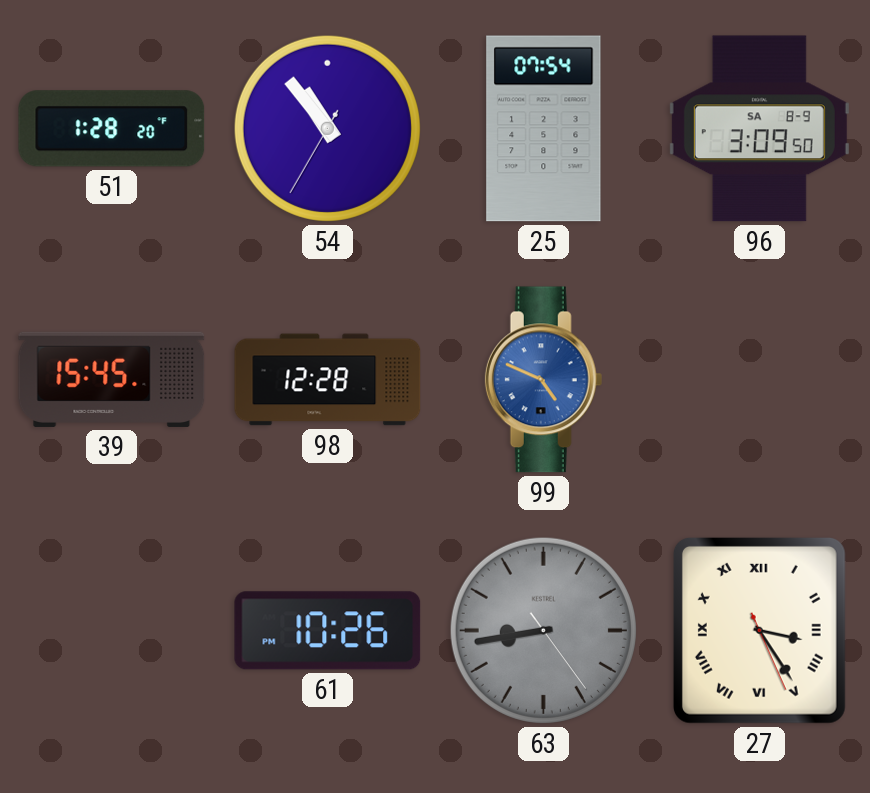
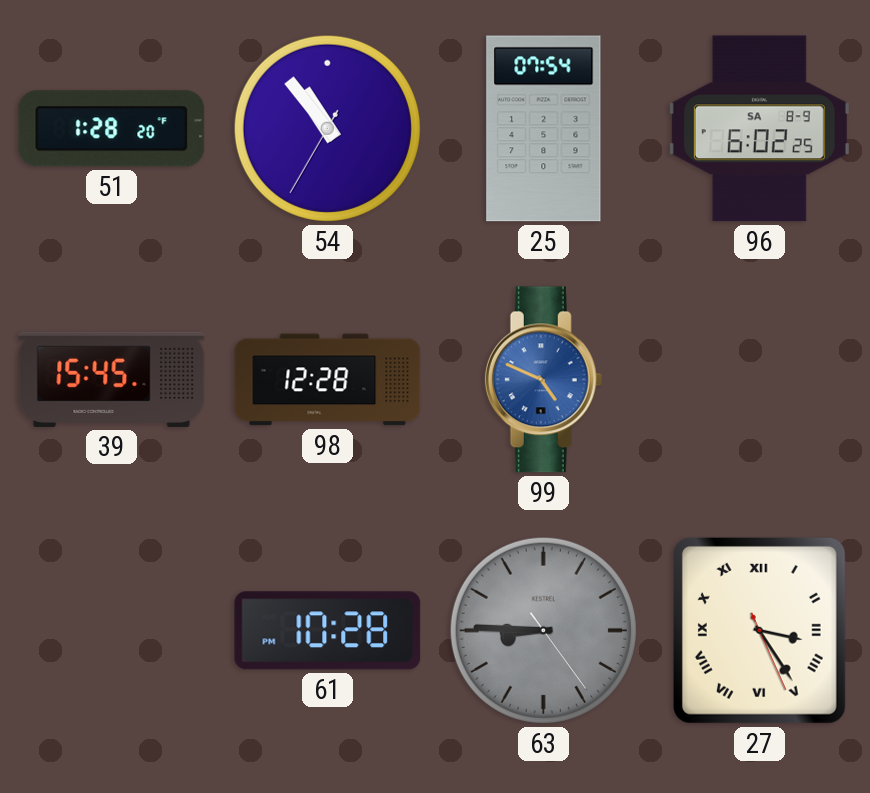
96: 3:09 -> 6:02
61: 10:26 -> 10:28
63: 8:43 -> 8:45
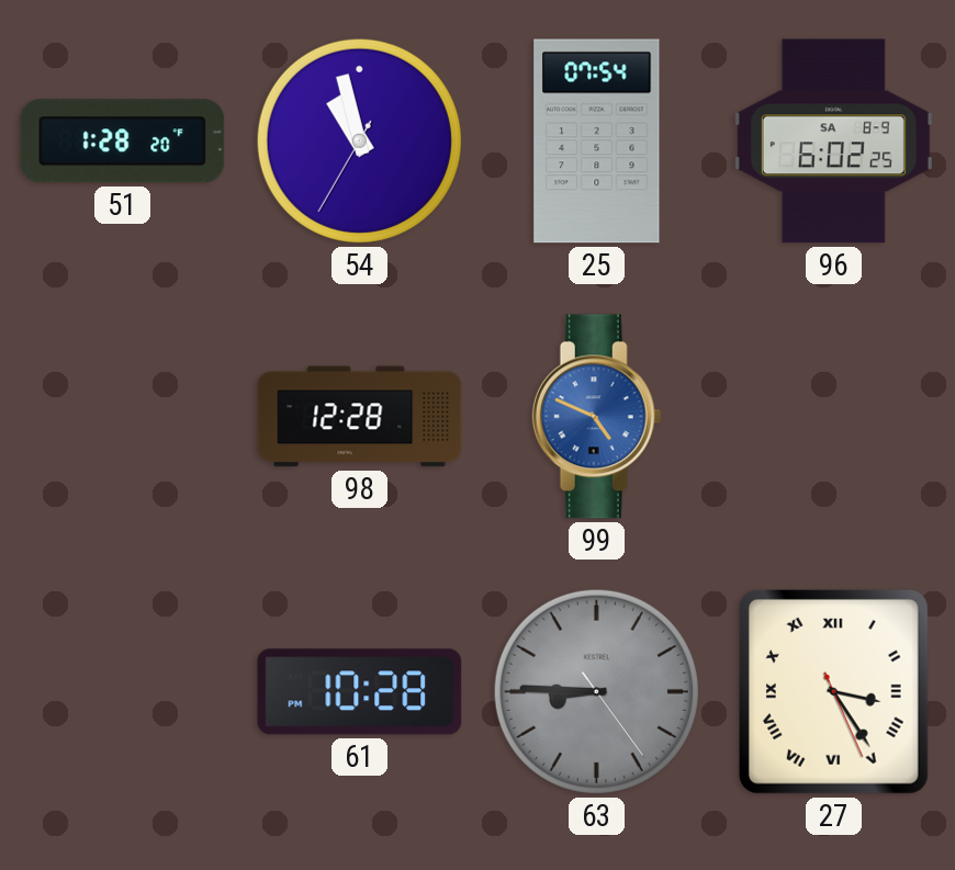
54: 10:53 -> 10:57
39: 15:45 -> none
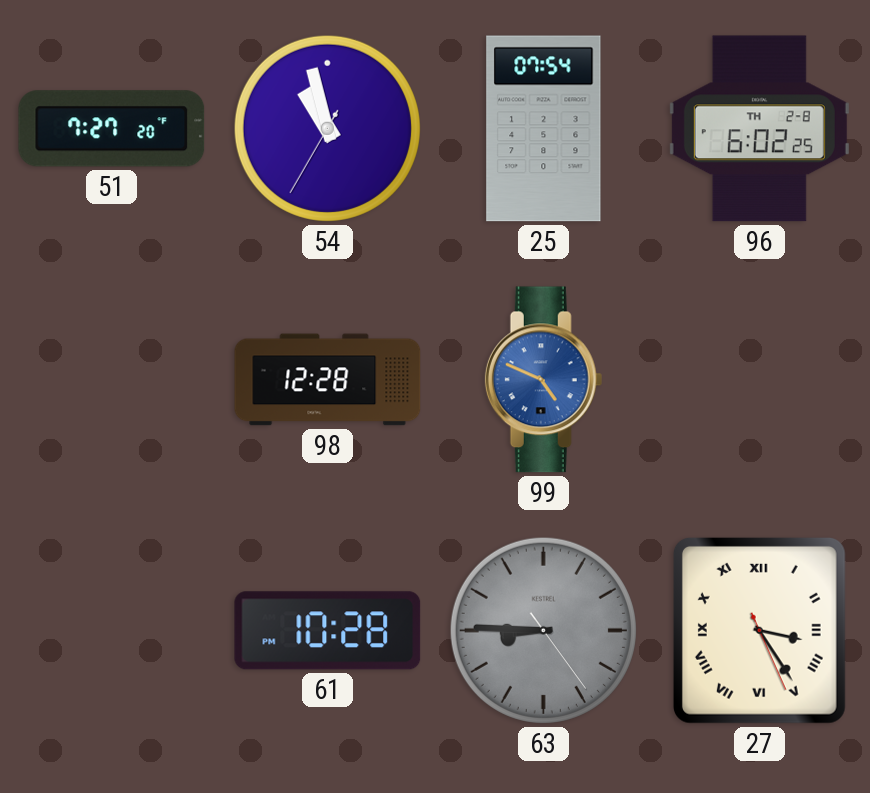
51: 1:28 -> 7:27
96 date: SA 8-9 -> TH 2-8
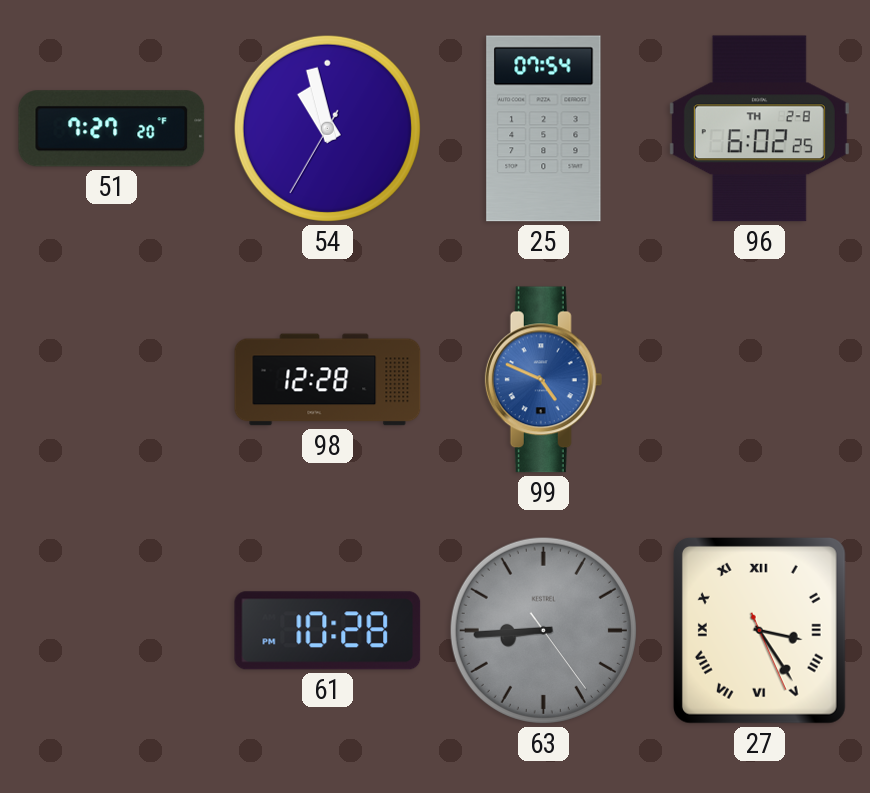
63: 8:45 -> 8:44
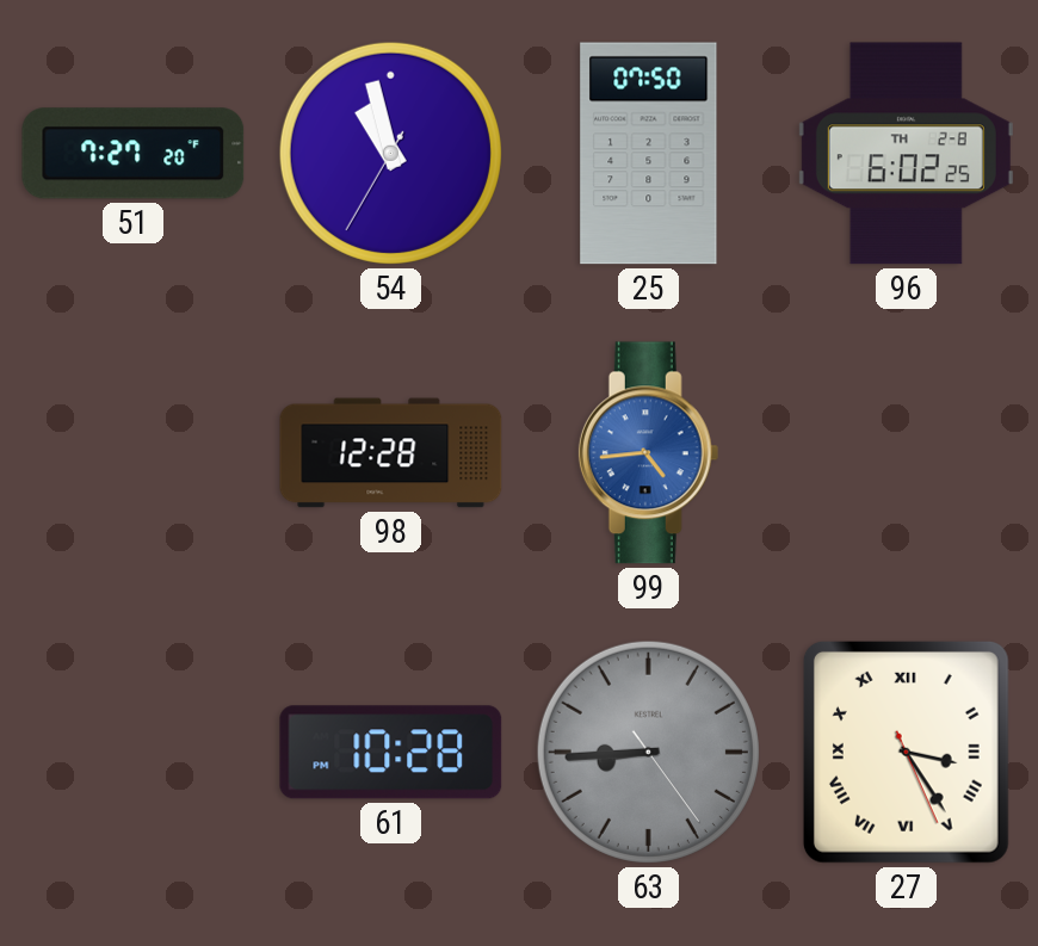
25: 07:54 -> 07:50
99: 4:49 -> 4:44
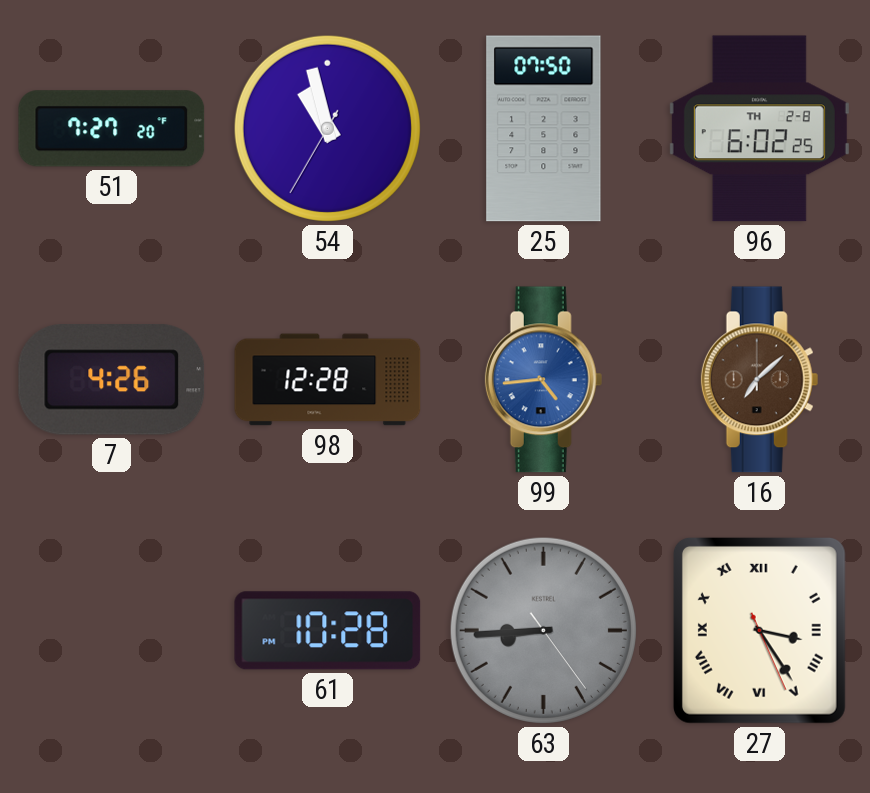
7: none -> 4:26
16: none -> 7:08
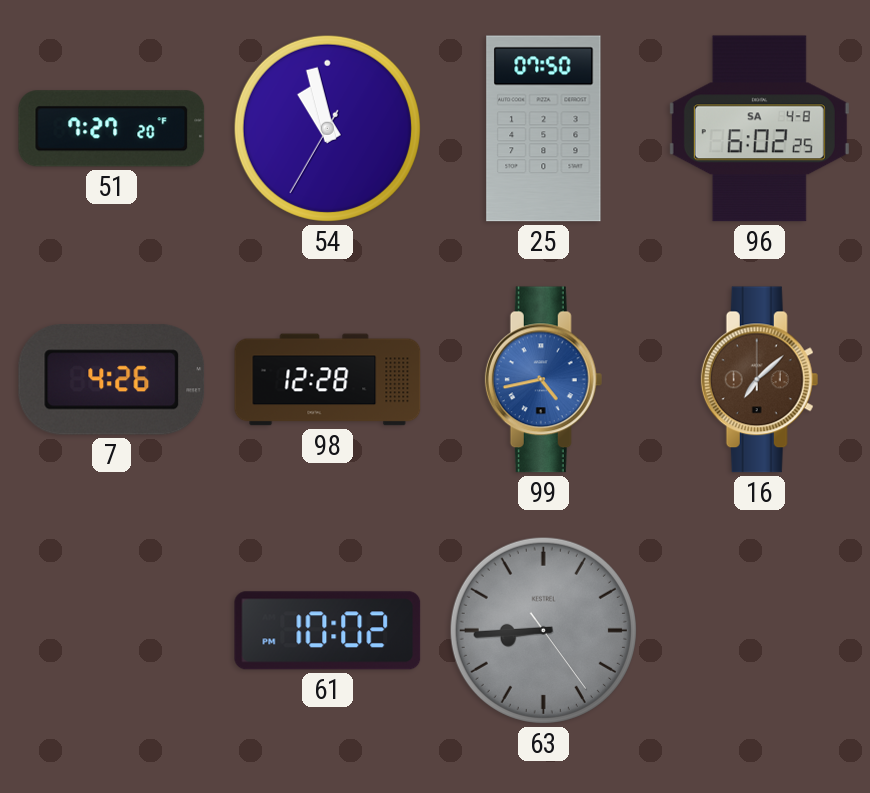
96 date: TH 2-8 -> SA 4-8
99: 4:44 -> 4:43
61: 10:28 -> 10:02
27: 3:24 -> none
